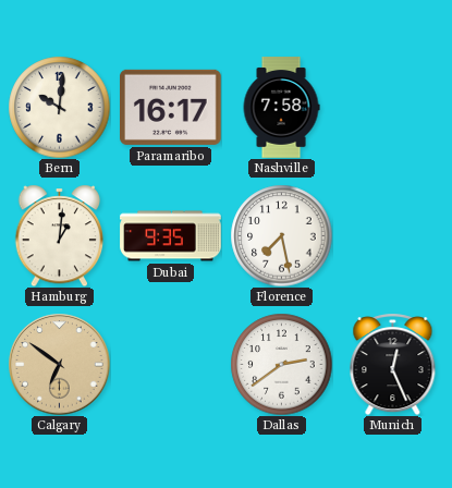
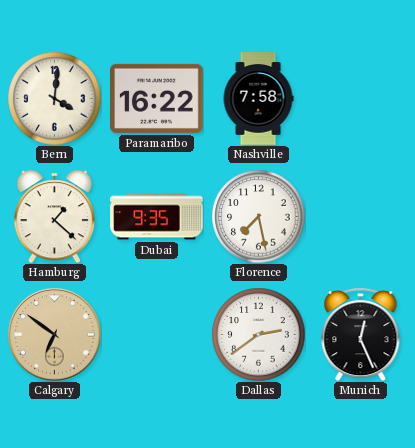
Bern: 10:01 -> 4:01
Paramaribo: 16:17 -> 16:22
Hamburg: 1:01 -> 1:22
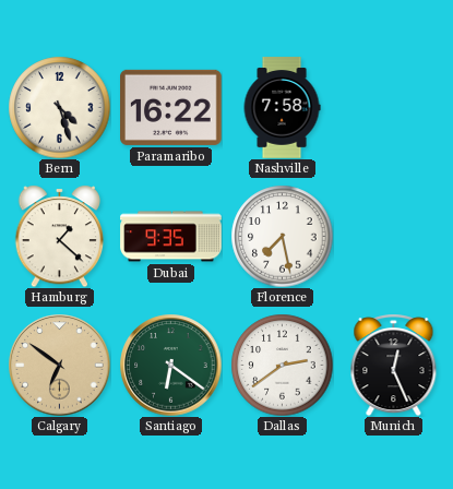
Bern: 4:01 -> 4:27
Santiago: none -> 6:21
